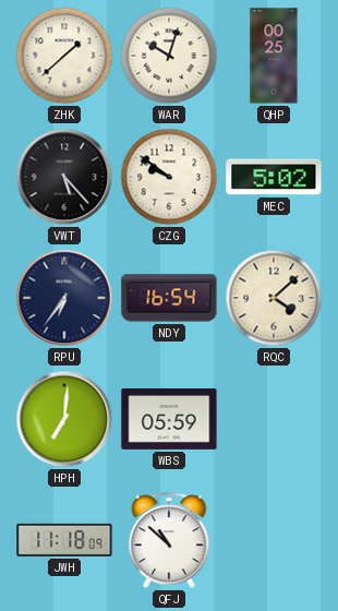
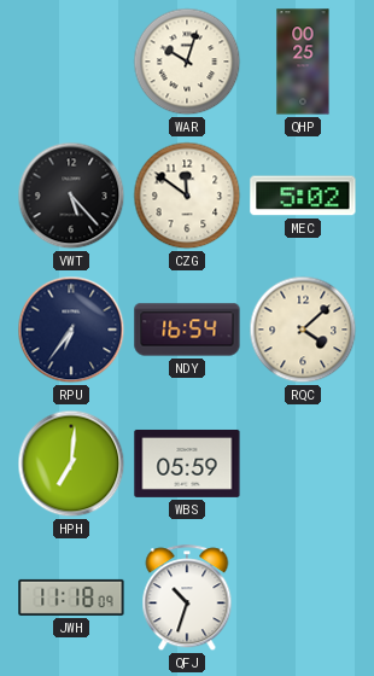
ZHK: 1:38 -> none
CZG: 9:51 -> 11:51
QFJ: 10:52 -> 10:33
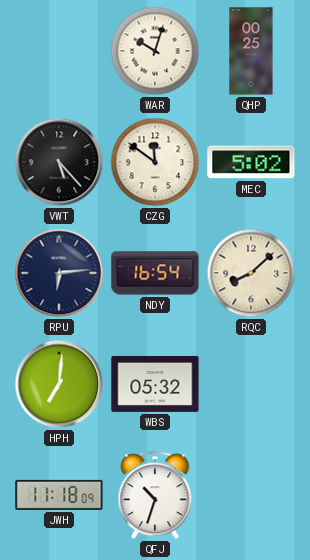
RPU: 6:36 -> 6:14
RQC: 4:08 -> 8:08
WBS: 05:59 -> 05:32
